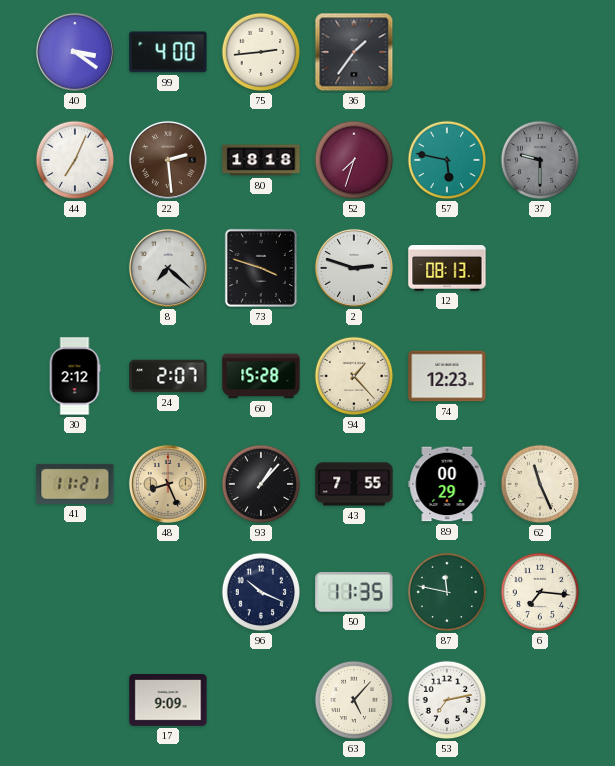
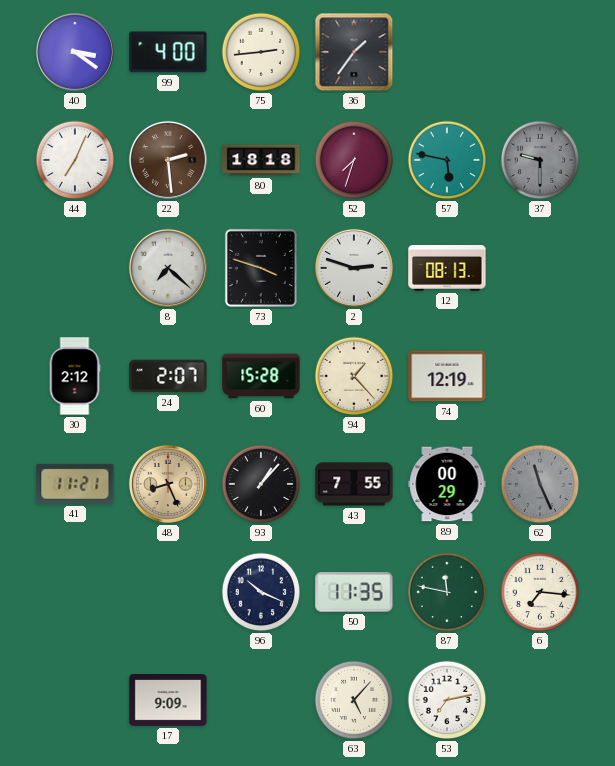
74: 12:23 -> 12:19
62 dial: cream -> grey
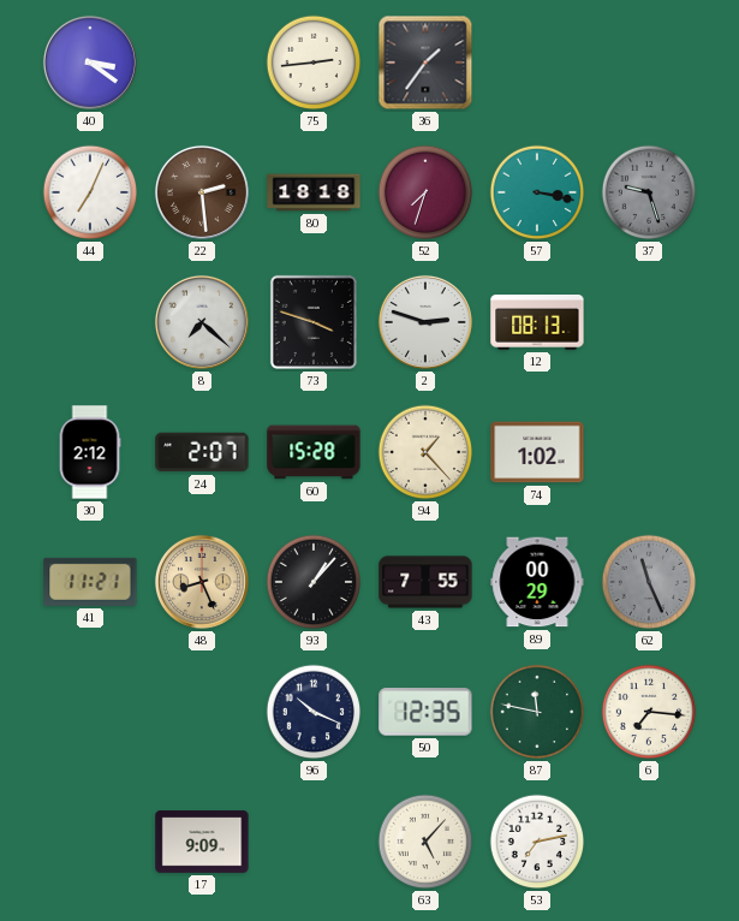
99: 4:00 -> none
57: 5:47 -> 3:17
37: 9:30 -> 9:27
74: 12:19 -> 1:02
50: 11:35 -> 12:35
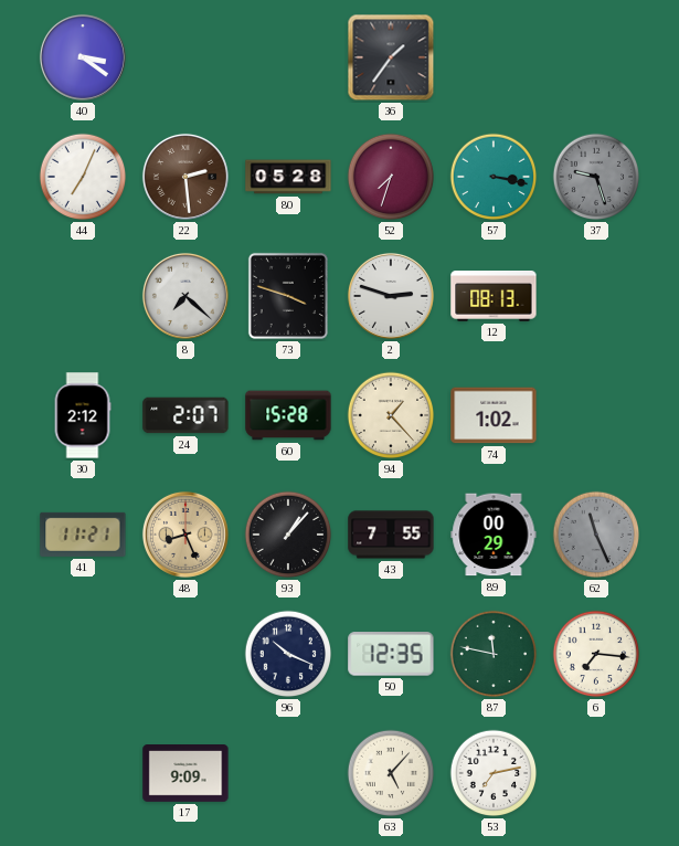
75: 2:44 -> none
80: 18:18 -> 05:28
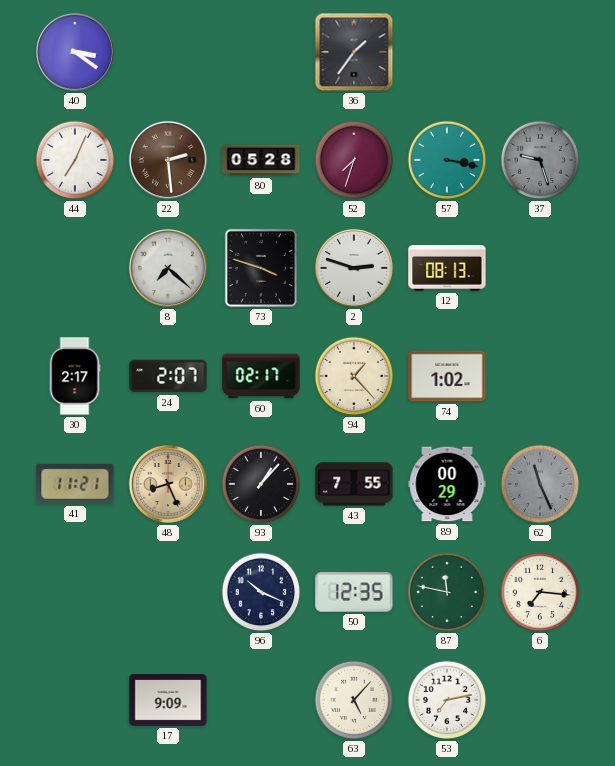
30: 2:12 -> 2:17
60: 15:28 -> 02:17
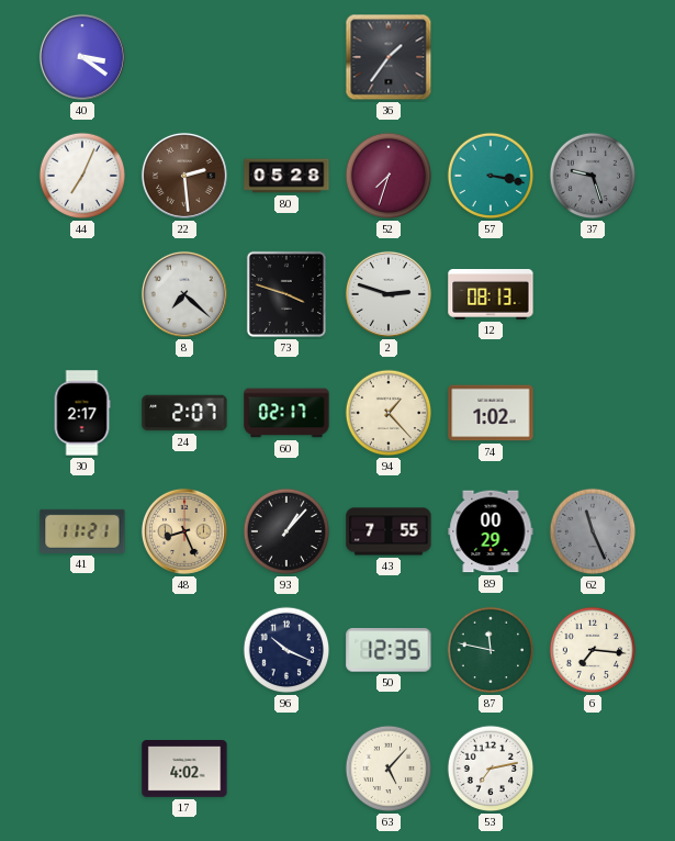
17: 9:09 -> 4:02
